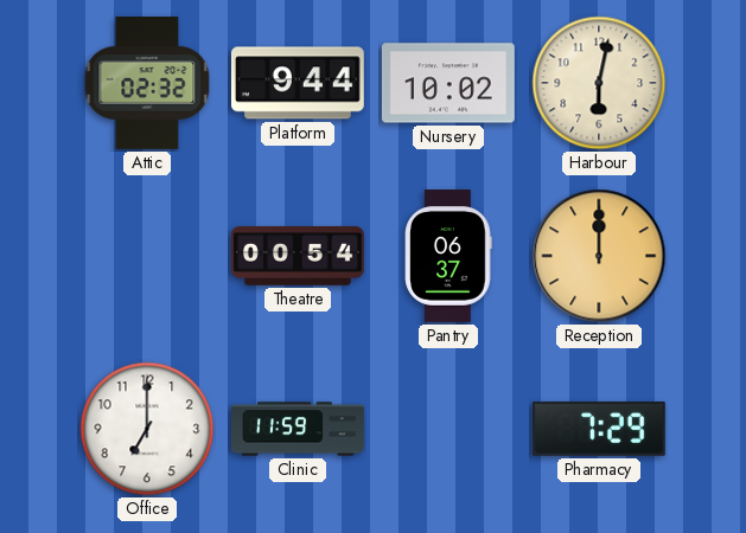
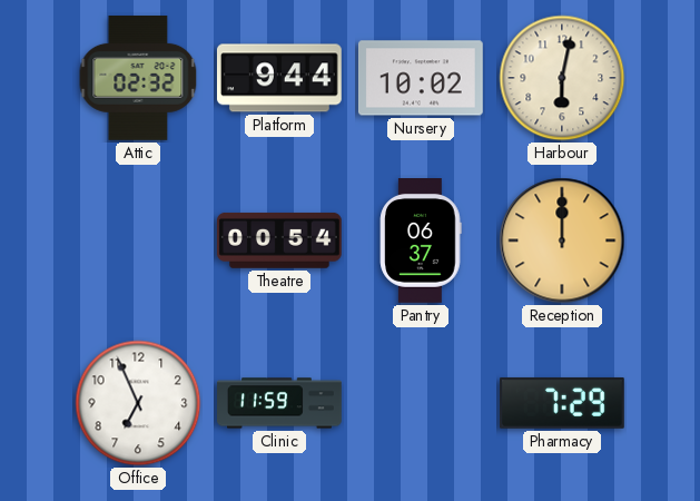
Office: 7:00 -> 6:56
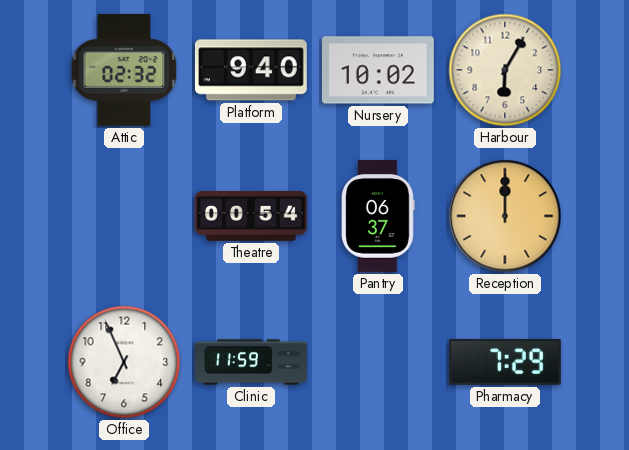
Platform: 9:44 -> 9:40
Harbour: 6:02 -> 6:05
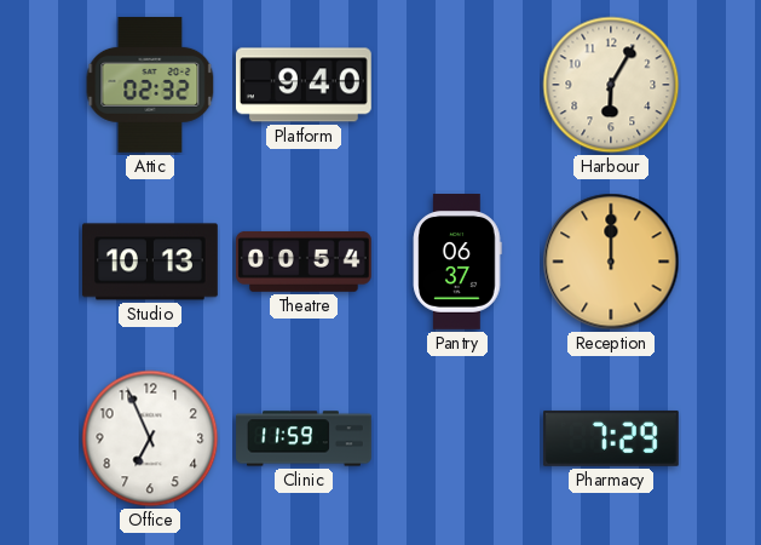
Nursery: 10:02 -> none
Studio: none -> 10:13
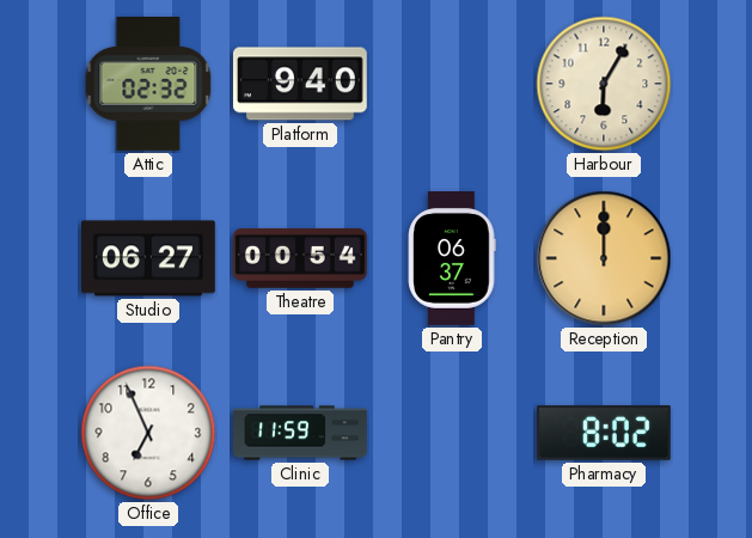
Studio: 10:13 -> 06:27
Pharmacy: 7:29 -> 8:02
